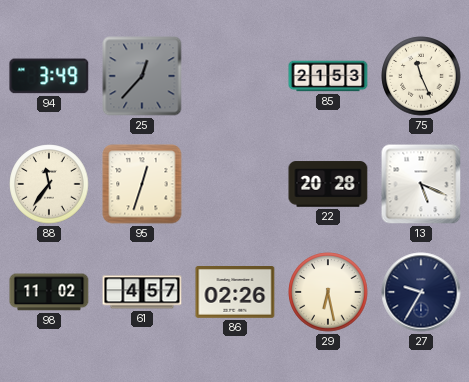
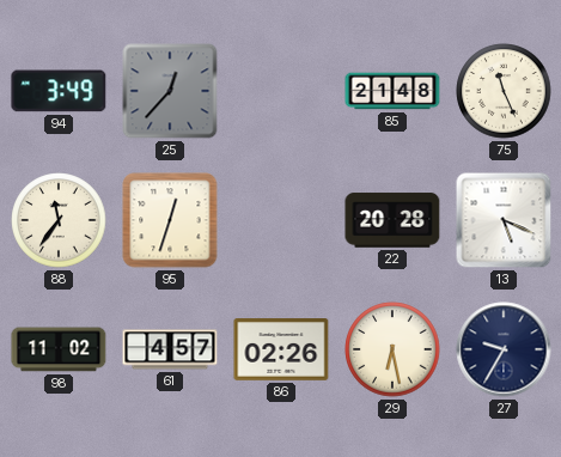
85: 21:53 -> 21:48
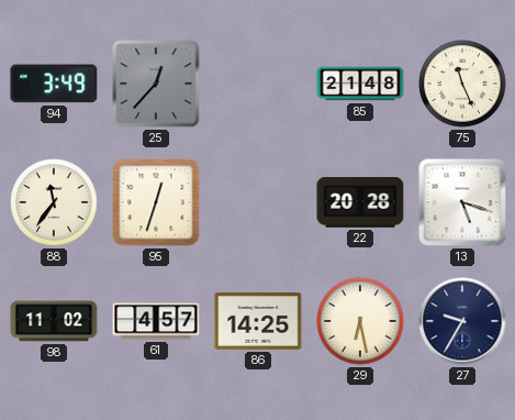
13: 5:19 -> 5:18
86: 02:26 -> 14:25
